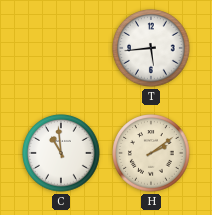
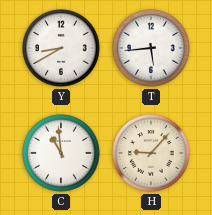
Y: none -> 8:40
H: 2:09 -> 9:07
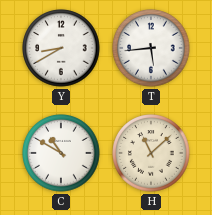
C: 10:59 -> 10:50
H: 9:07 -> 11:08
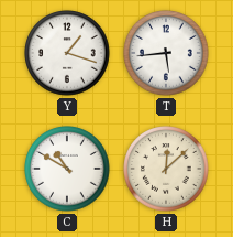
Y: 8:40 -> 1:18
H: 11:08 -> 12:08
